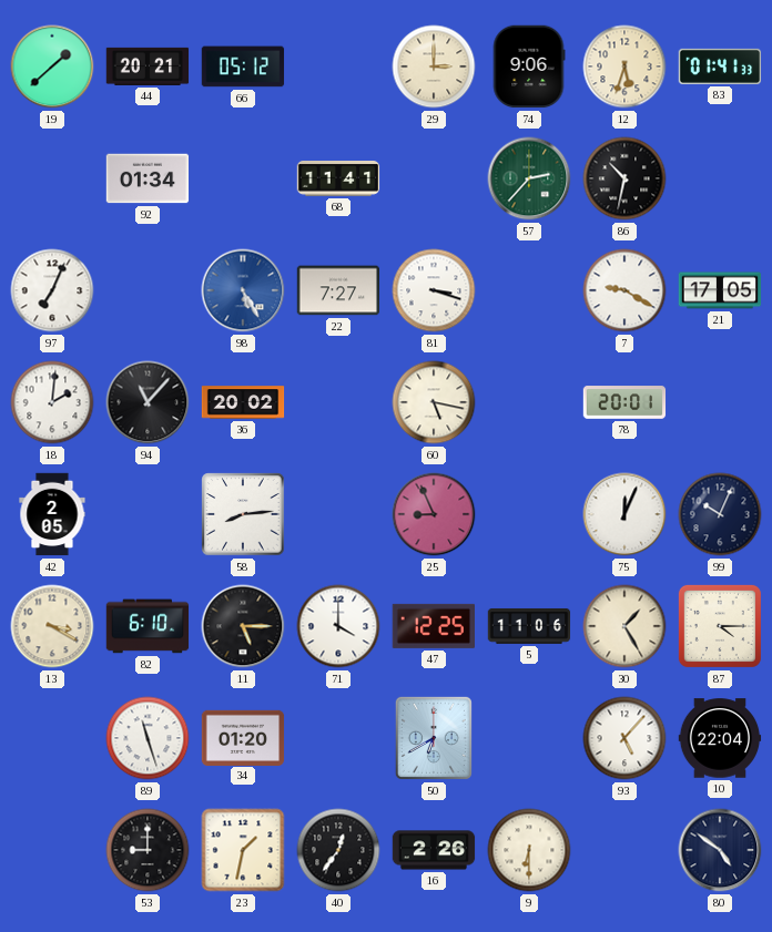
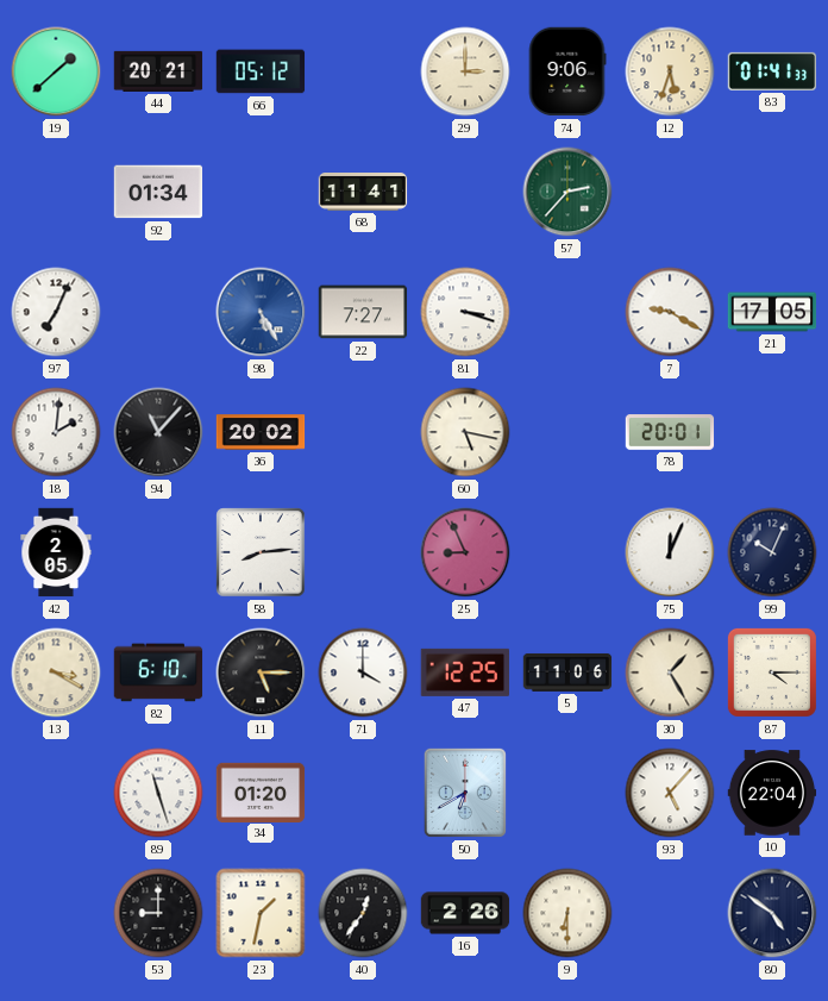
86: 10:32 -> none
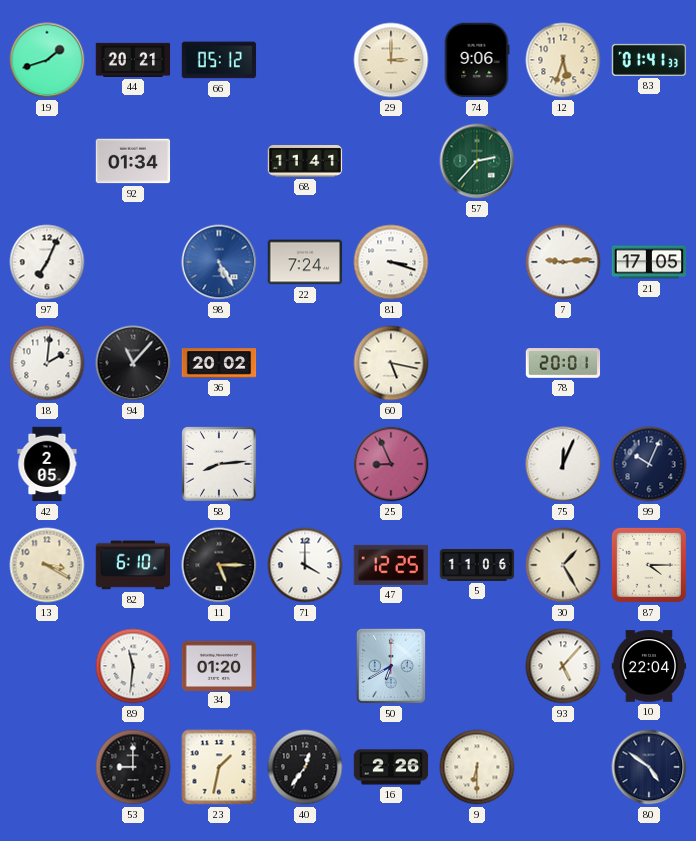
19: 1:38 -> 1:42
22: 7:27 -> 7:24
7: 9:20 -> 9:14
89: 11:27 -> 11:31
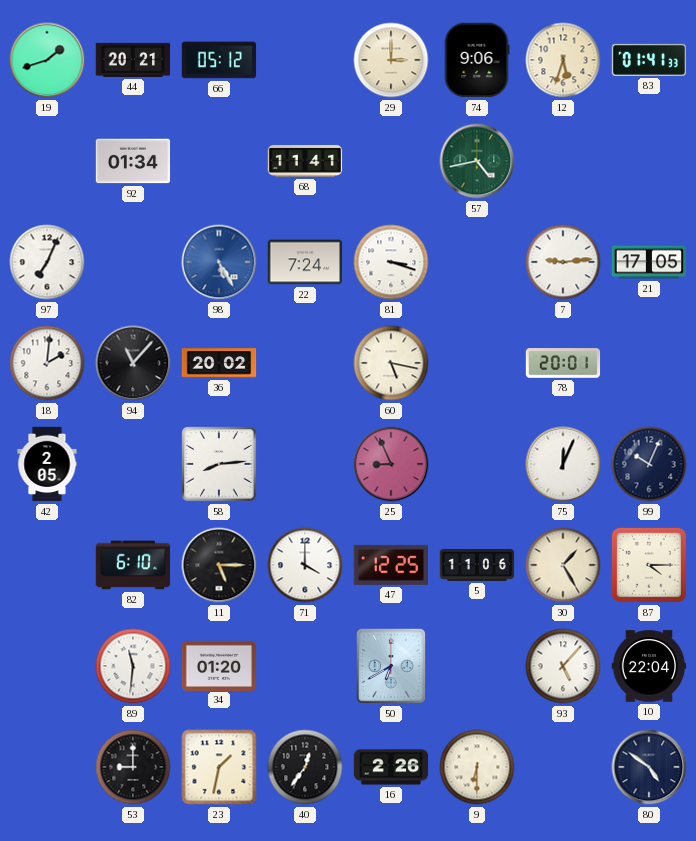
57: 2:37 -> 4:43
13: 3:20 -> none
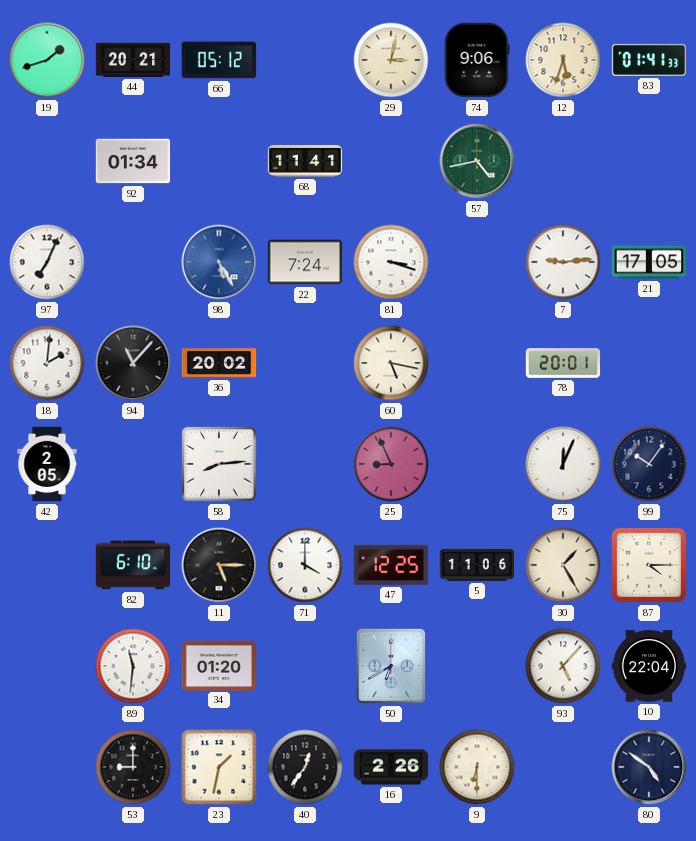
29: 3:00 -> 3:02
99: 10:04 -> 10:06
